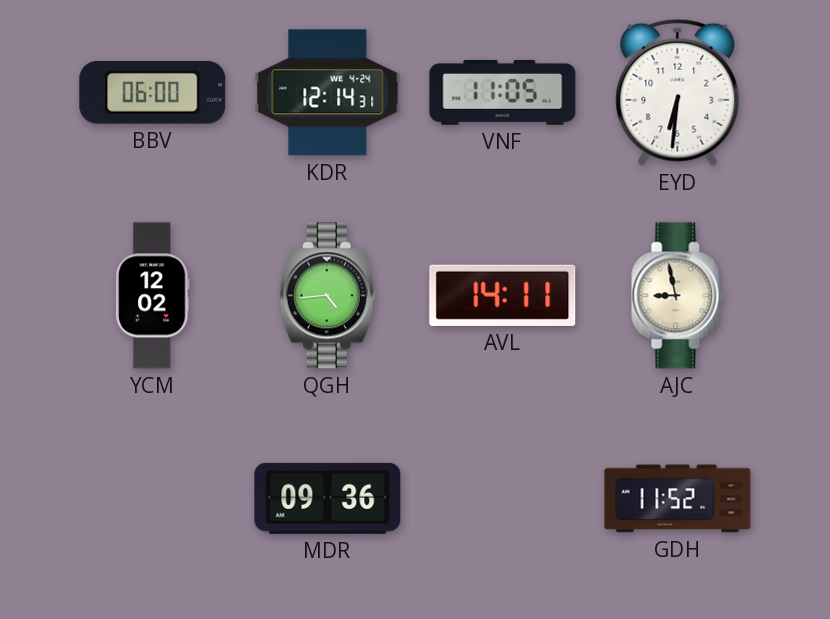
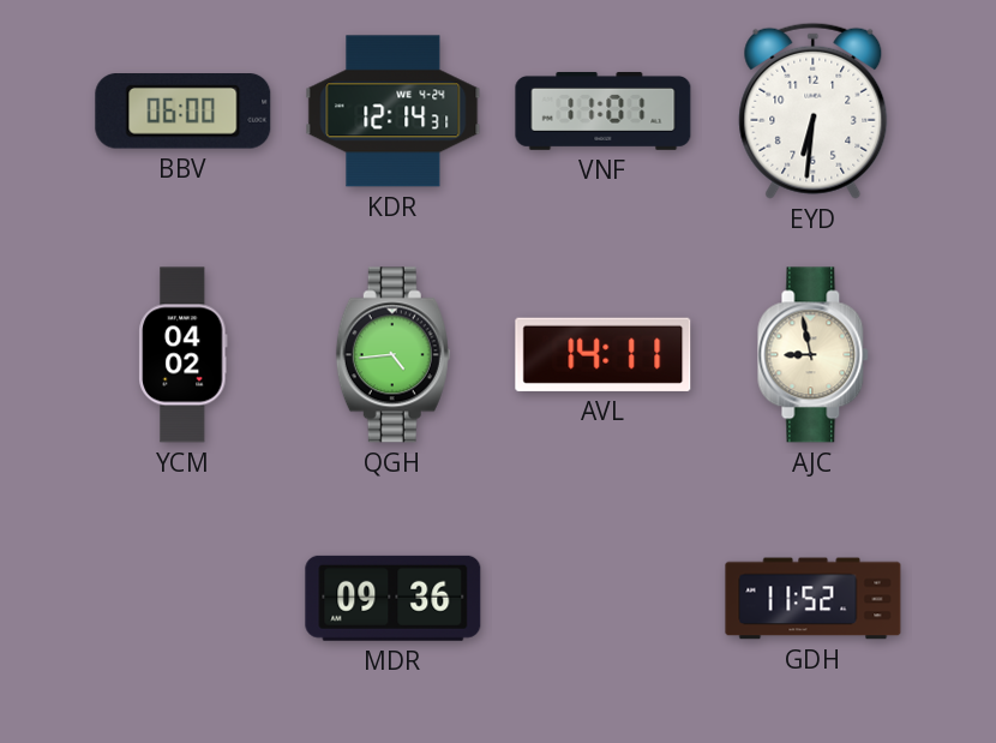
VNF: 11:05 -> 11:01
YCM: 12:02 -> 04:02
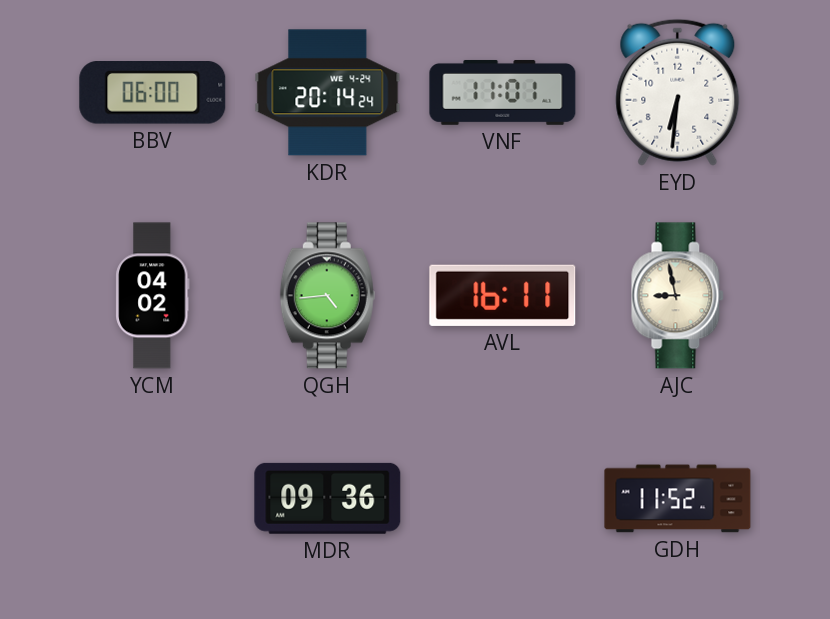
KDR: 12:14 -> 20:14
AVL: 14:11 -> 16:11
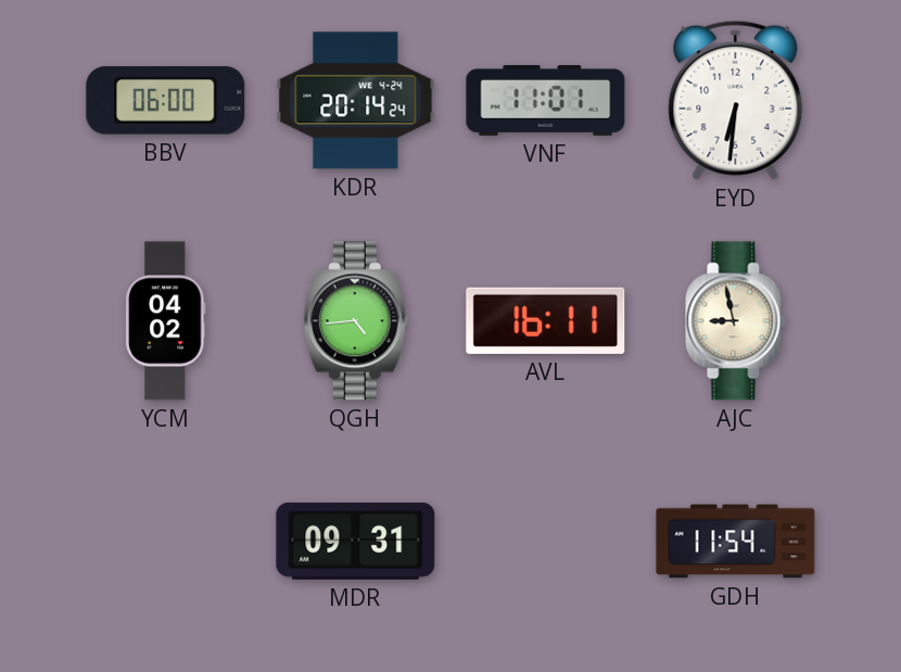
MDR: 09:36 -> 09:31
GDH: 11:52 -> 11:54
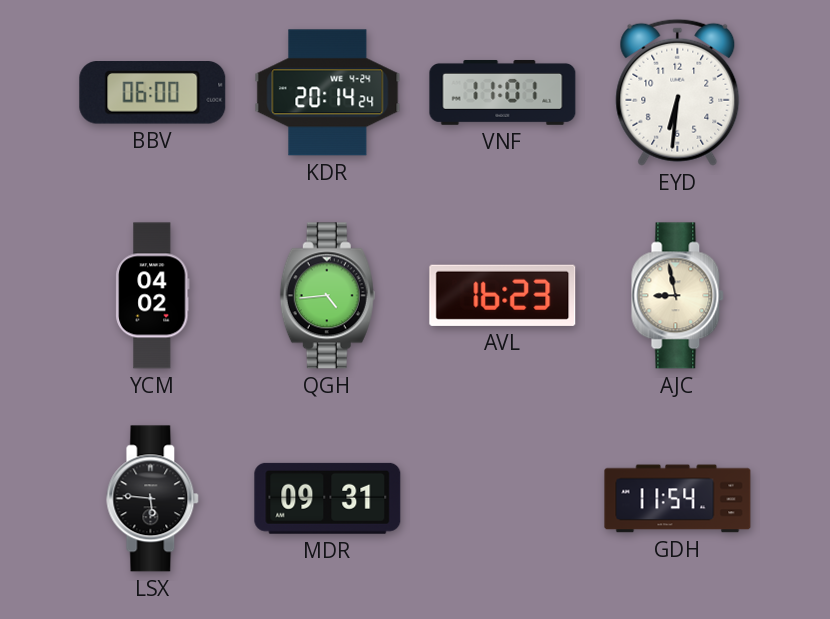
AVL: 16:11 -> 16:23
LSX: none -> 5:46
